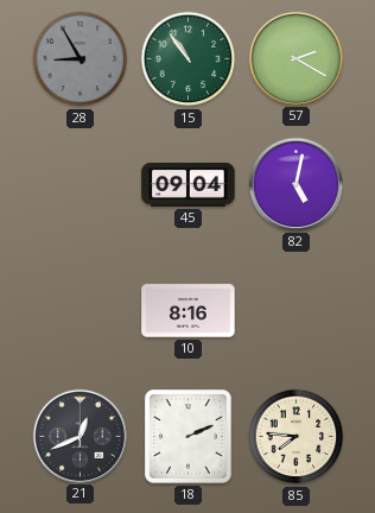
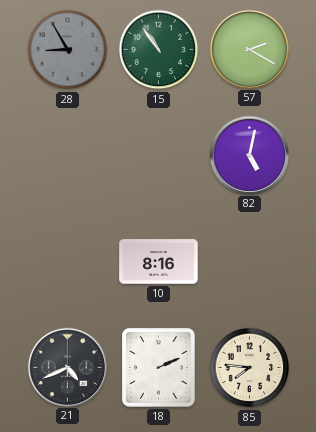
45: 09:04 -> none
21: 12:41 -> 4:41
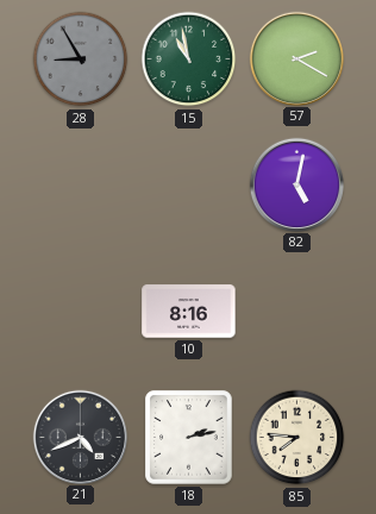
15: 10:54 -> 10:58
18: 2:11 -> 2:13
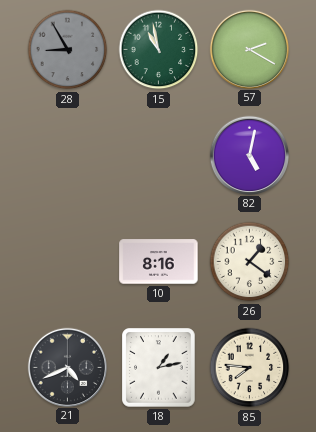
26: none -> 1:21
18: 2:13 -> 1:13
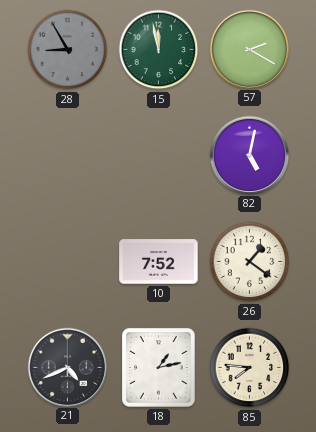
15: 10:58 -> 11:58
10: 8:16 -> 7:52
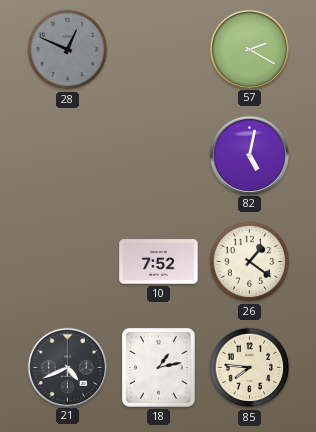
28: 8:55 -> 12:49
15: 11:58 -> none
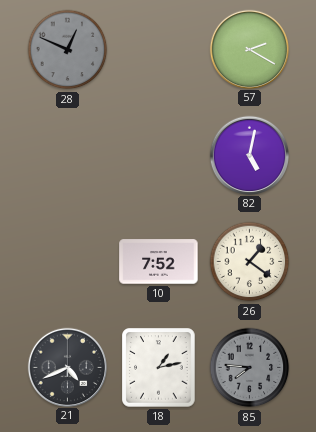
85 dial: cream -> grey
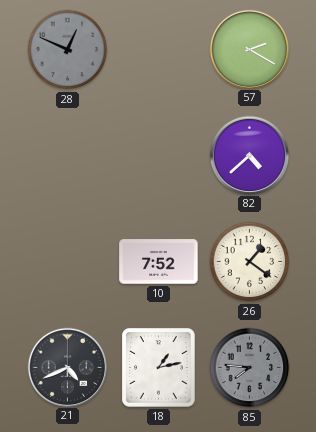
82: 5:02 -> 4:38
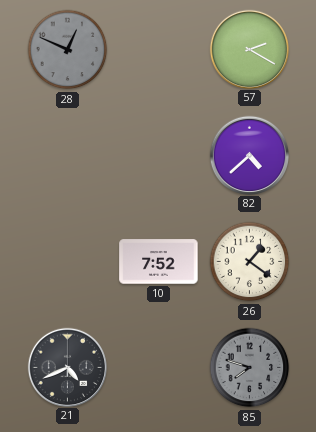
18: 1:13 -> none
85: 7:46 -> 7:48
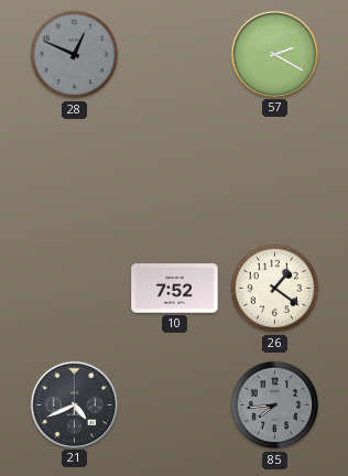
82: 4:38 -> none
85: 7:48 -> 7:44
